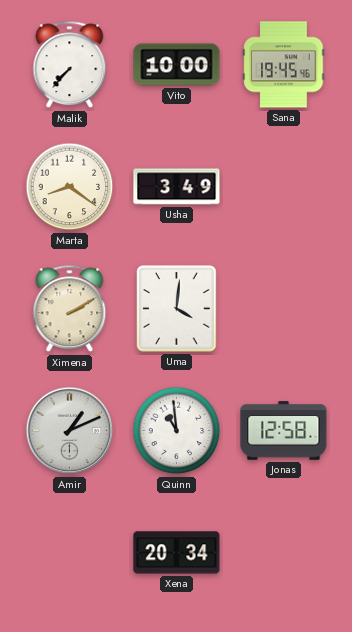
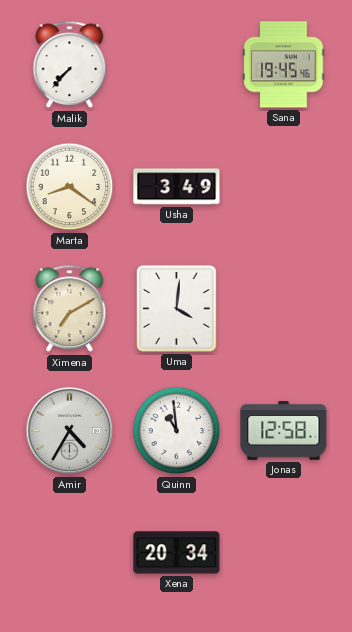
Vito: 10:00 -> none
Ximena: 2:10 -> 7:10
Amir: 1:11 -> 4:35
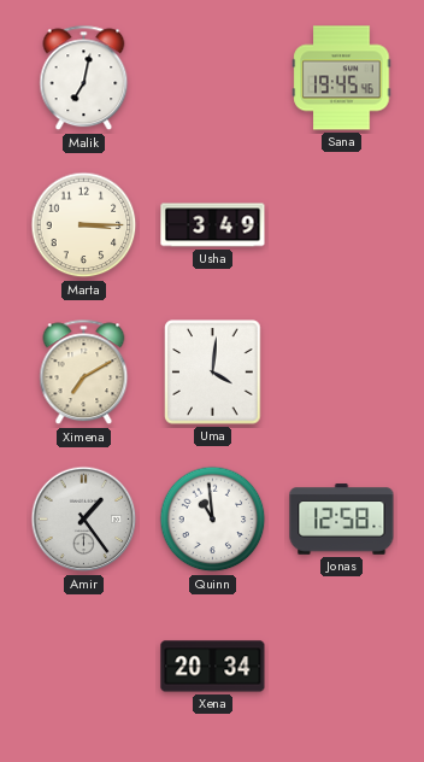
Malik: 7:37 -> 7:02
Marta: 8:21 -> 3:15
Amir: 4:35 -> 1:24
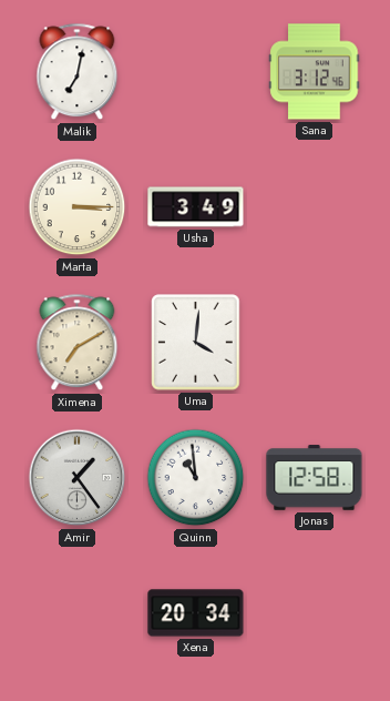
Sana: 19:45 -> 3:12
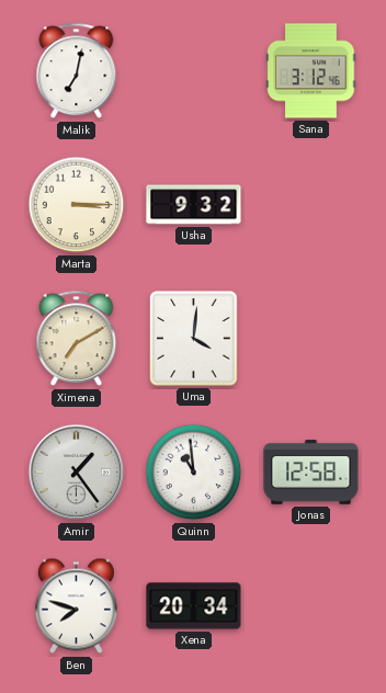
Usha: 3:49 -> 9:32
Ben: none -> 7:48
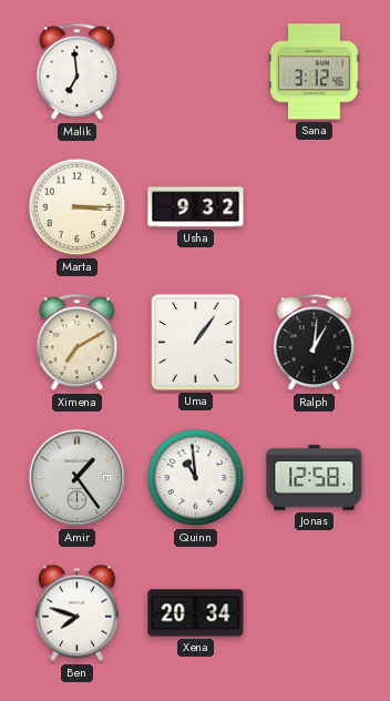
Malik: 7:02 -> 6:59
Uma: 4:01 -> 1:06
Ralph: none -> 1:01
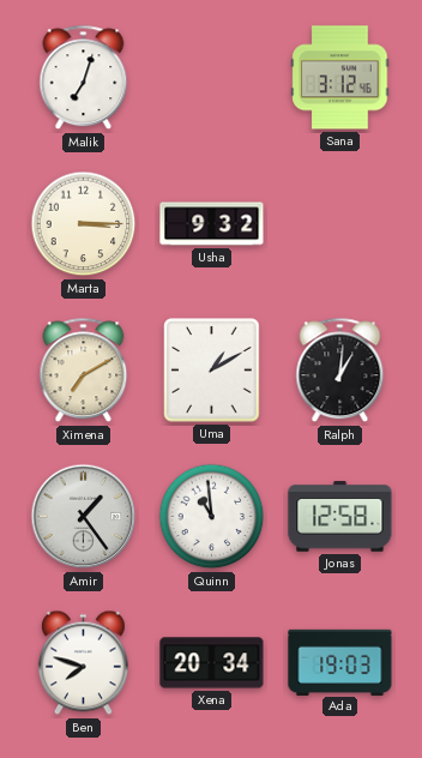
Malik: 6:59 -> 7:03
Uma: 1:06 -> 1:10
Ada: none -> 19:03
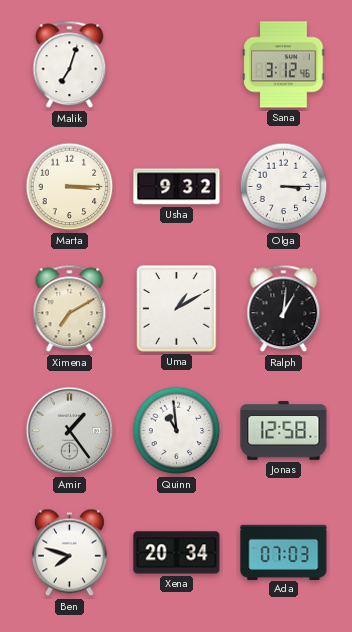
Olga: none -> 3:15
Ada: 19:03 -> 07:03
